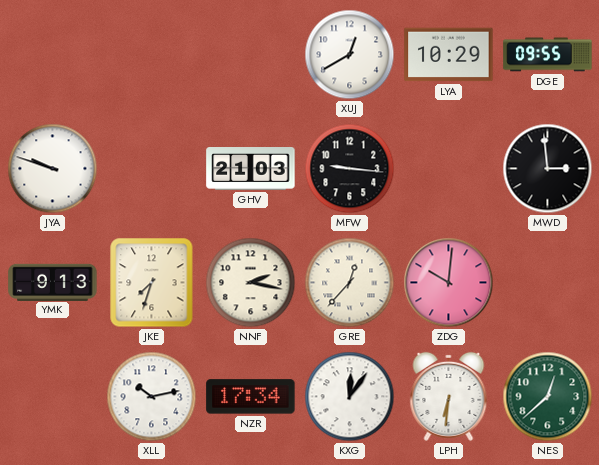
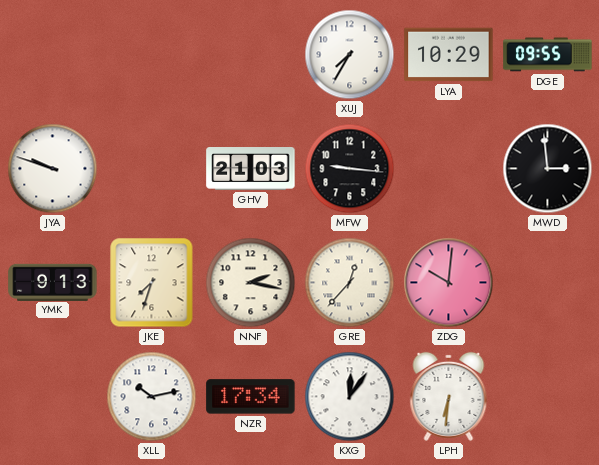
XUJ: 12:40 -> 7:35
NES: 12:38 -> none
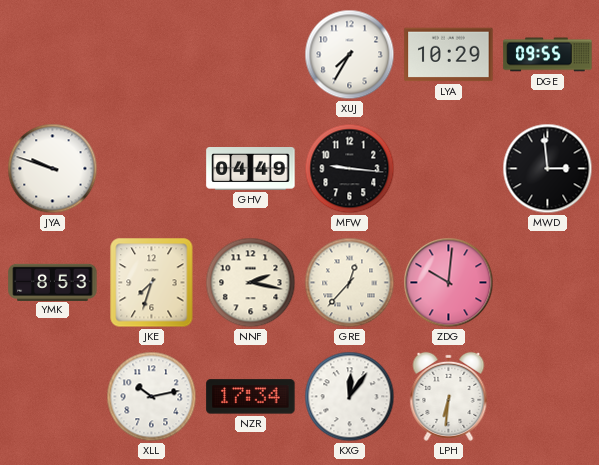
GHV: 21:03 -> 04:49
YMK: 9:13 -> 8:53
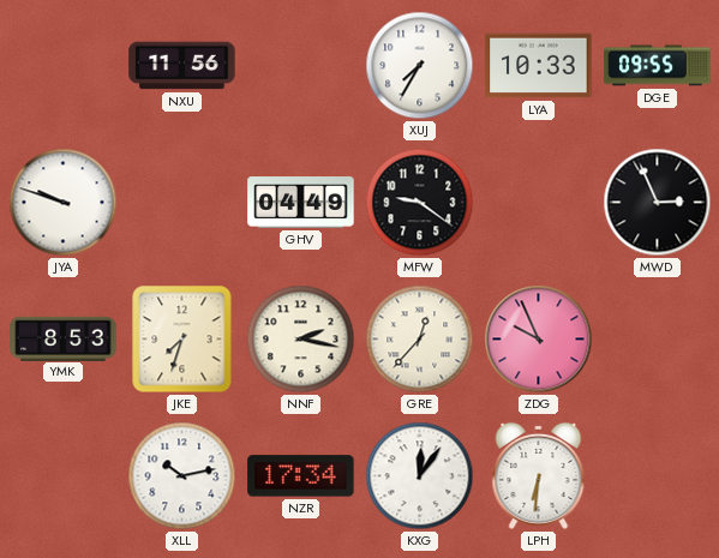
NXU: none -> 11:56
LYA: 10:29 -> 10:33
MFW: 9:16 -> 9:21
MWD: 2:59 -> 2:56
ZDG: 10:01 -> 9:56
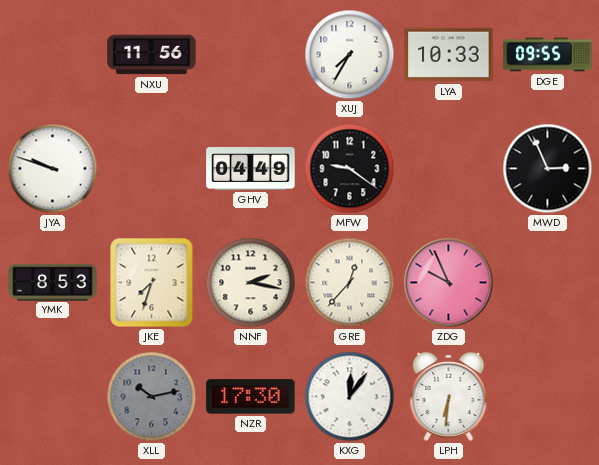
XLL dial: white -> grey
NZR: 17:34 -> 17:30
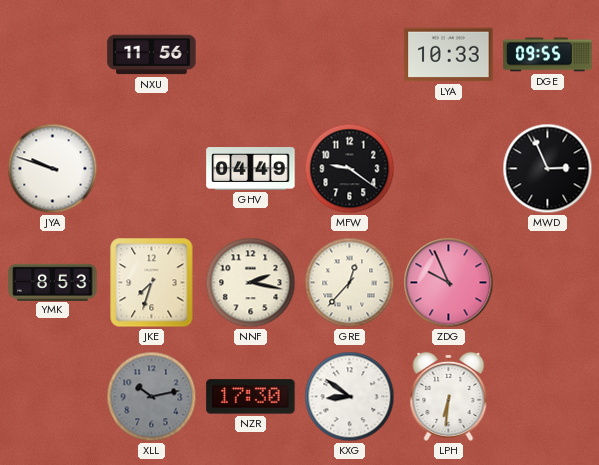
XUJ: 7:35 -> none
KXG: 12:06 -> 8:51
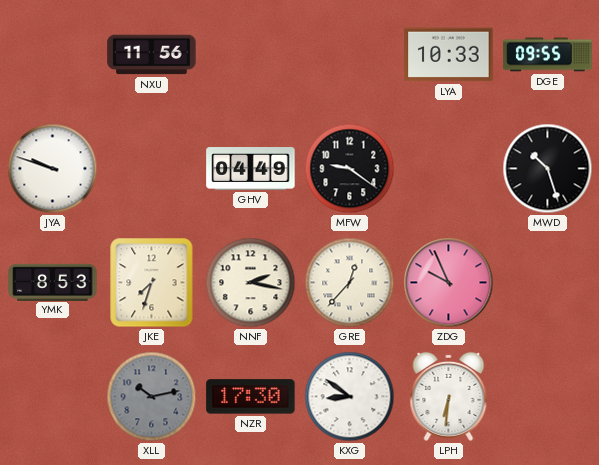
MWD: 2:56 -> 10:27
